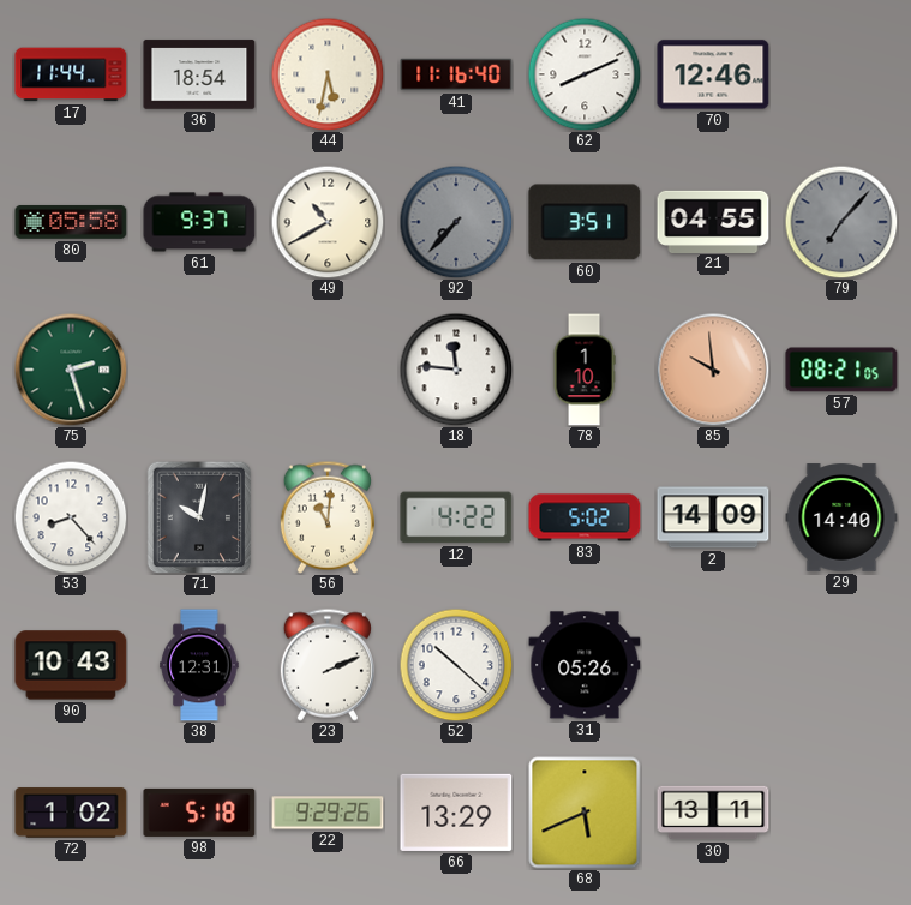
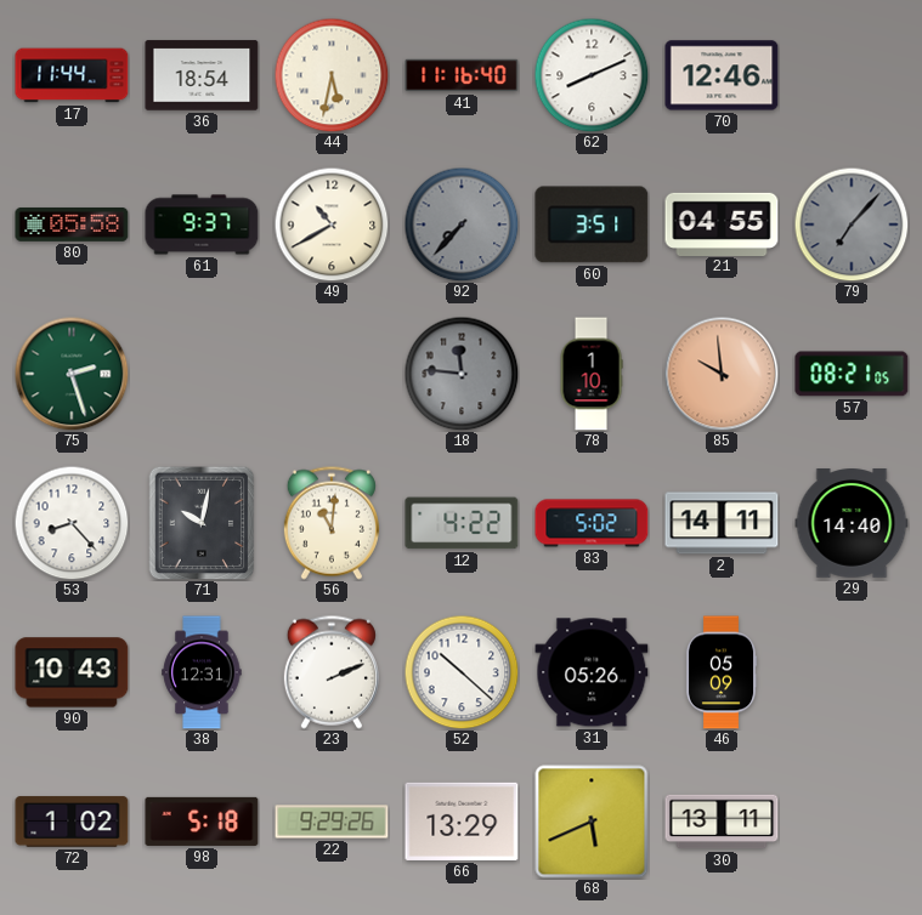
18 dial: white -> grey
2: 14:09 -> 14:11
46: none -> 05:09
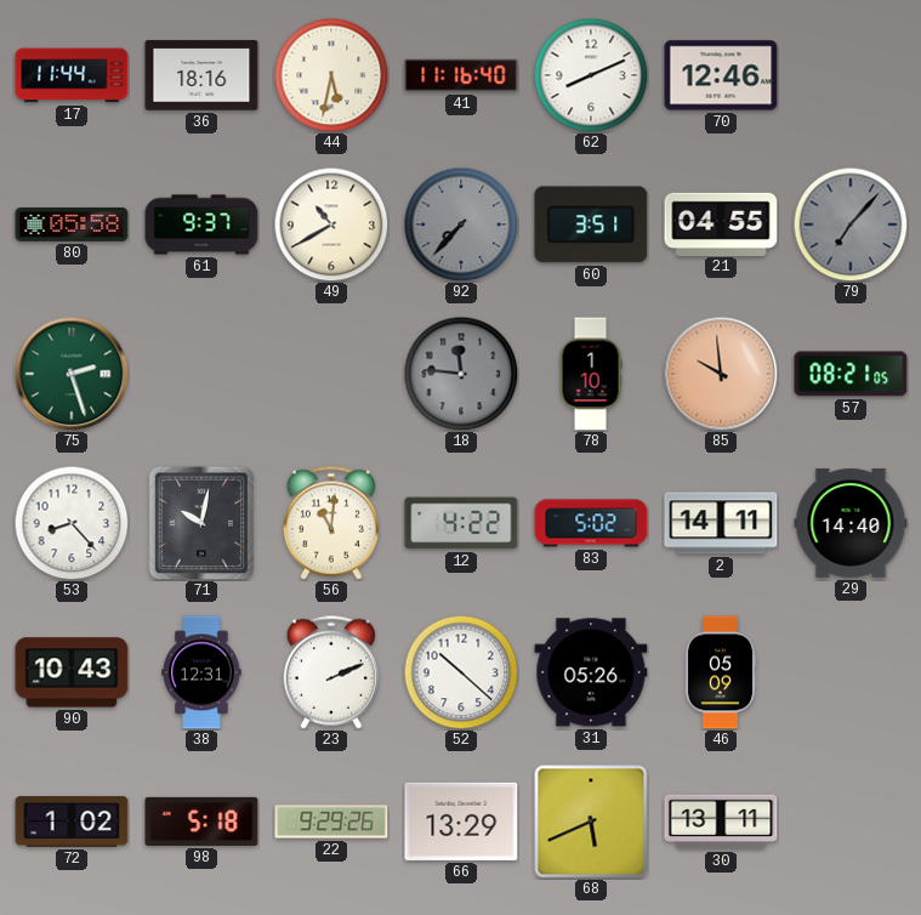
36: 18:54 -> 18:16
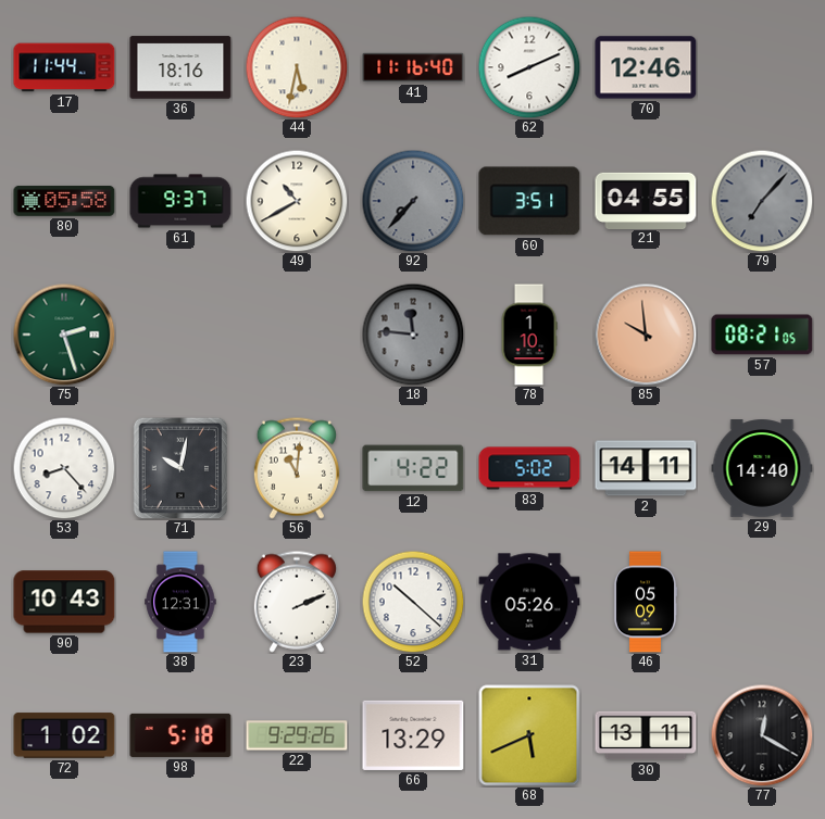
77: none -> 12:20
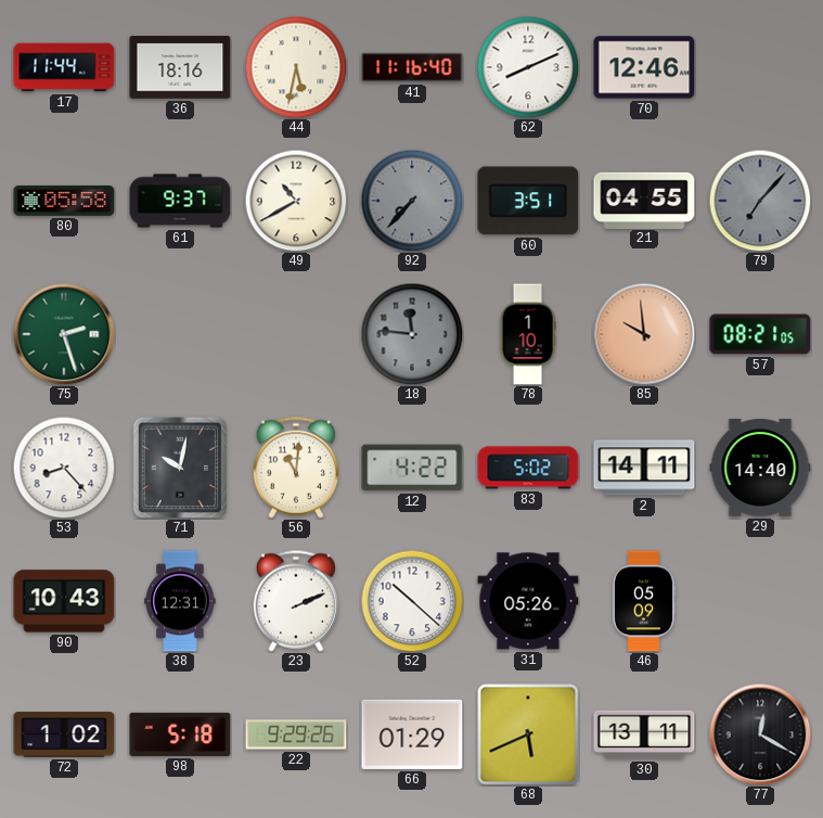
66: 13:29 -> 01:29
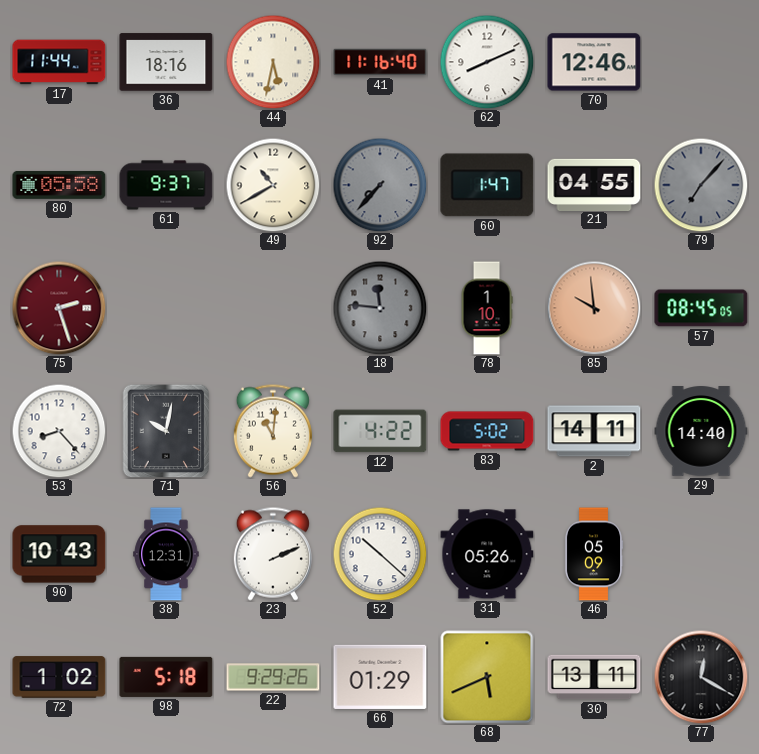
60: 3:51 -> 1:47
75 dial: green -> burgundy
57: 08:21 -> 08:45
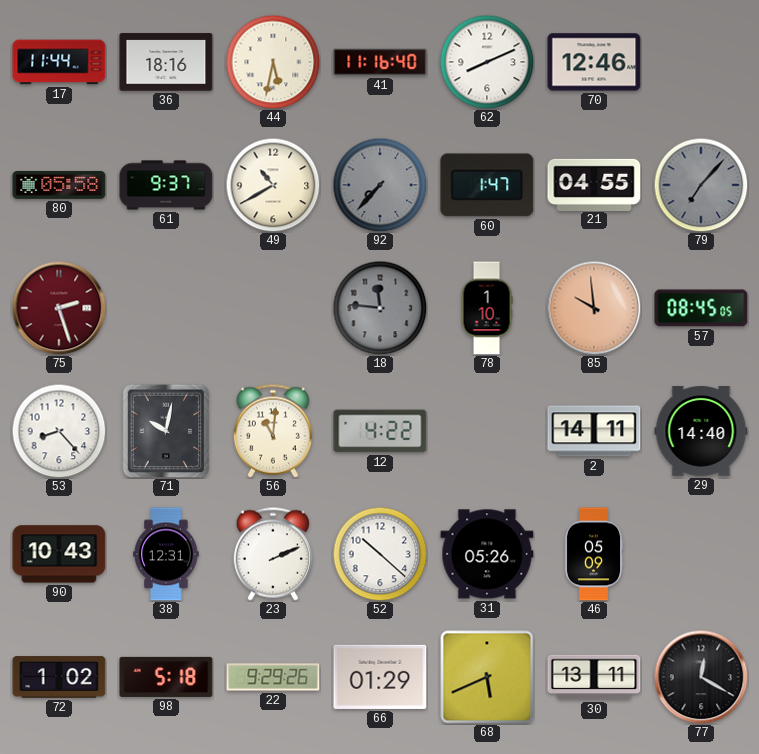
83: 5:02 -> none
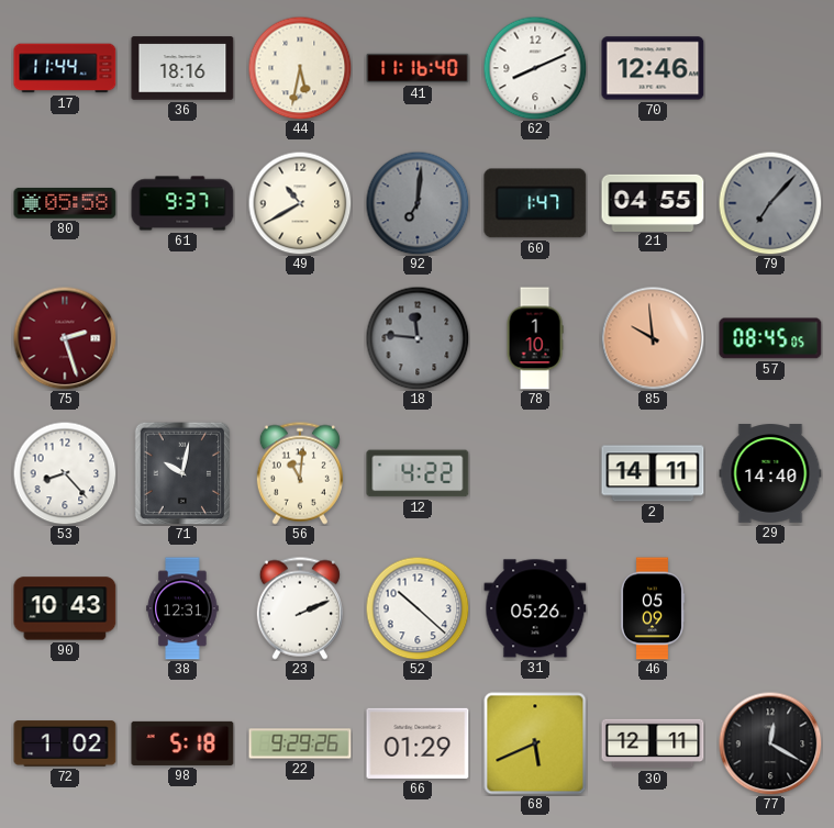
92: 7:37 -> 7:01
30: 13:11 -> 12:11
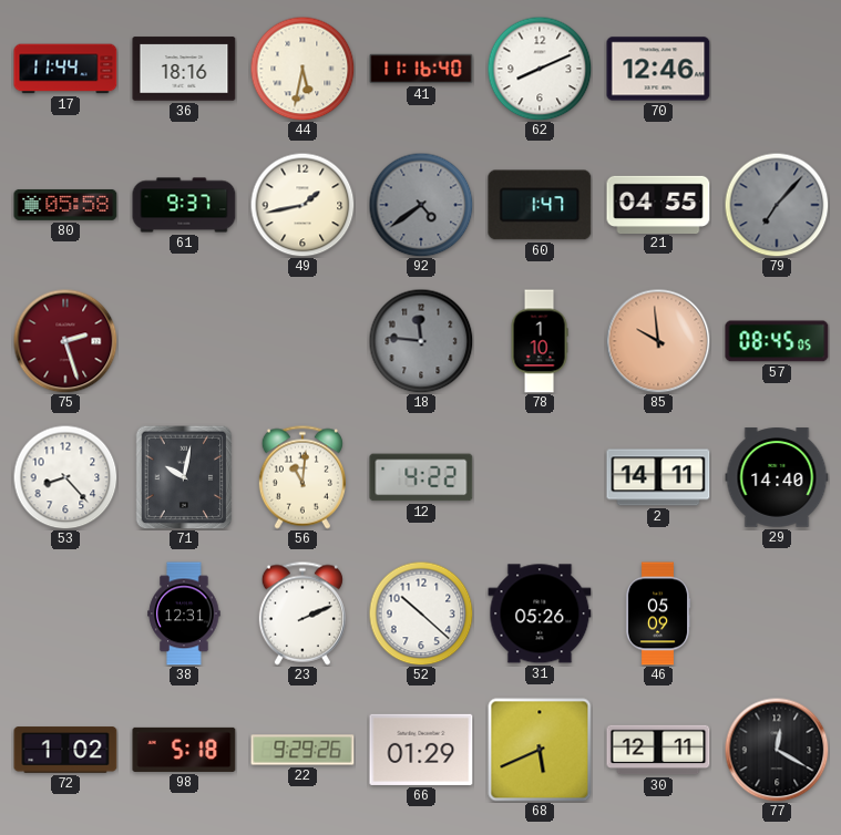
49: 10:40 -> 1:43
92: 7:01 -> 4:39
90: 10:43 -> none
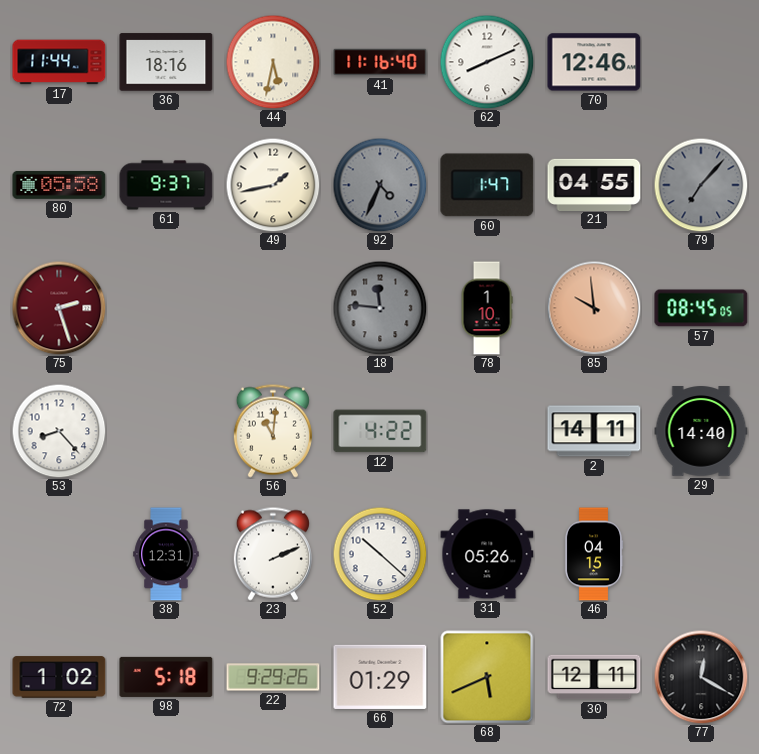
92: 4:39 -> 4:34
71: 10:02 -> none
46: 05:09 -> 04:15
